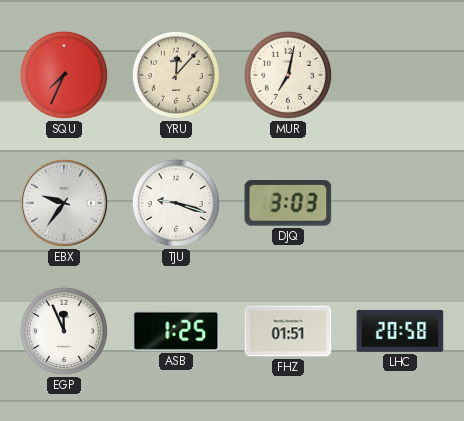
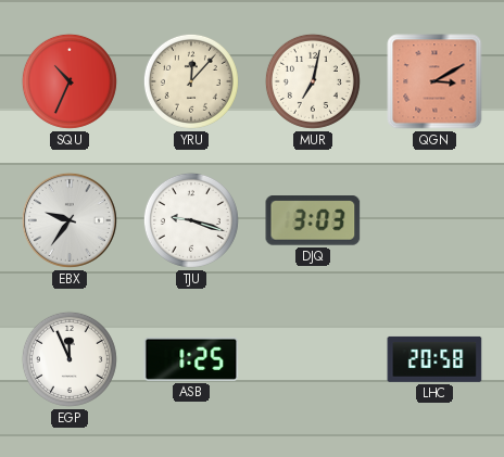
SQU: 7:34 -> 10:34
QGN: none -> 3:10
FHZ: 01:51 -> none
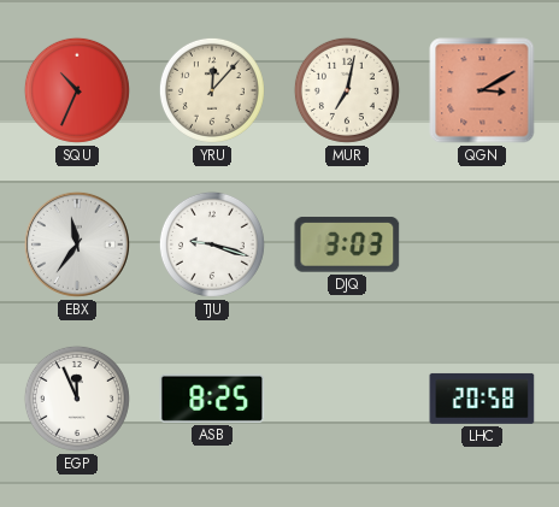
EBX: 9:36 -> 11:36
ASB: 1:25 -> 8:25
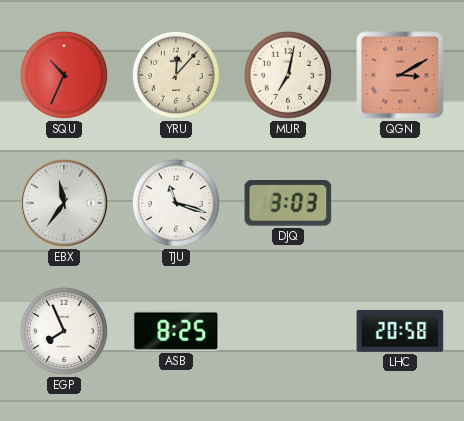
TJU: 9:18 -> 11:18
EGP: 11:56 -> 7:56
